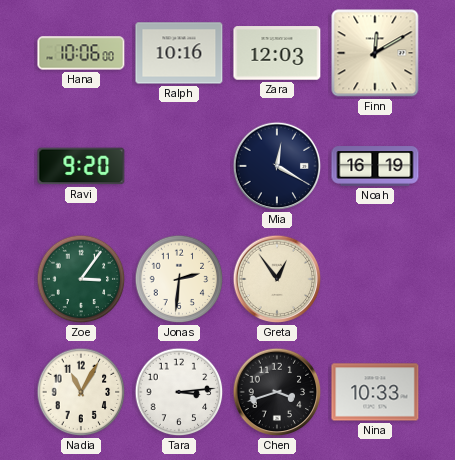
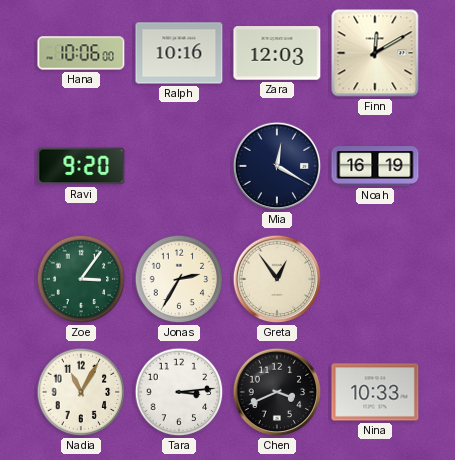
Jonas: 2:31 -> 2:35
Chen: 3:42 -> 3:41
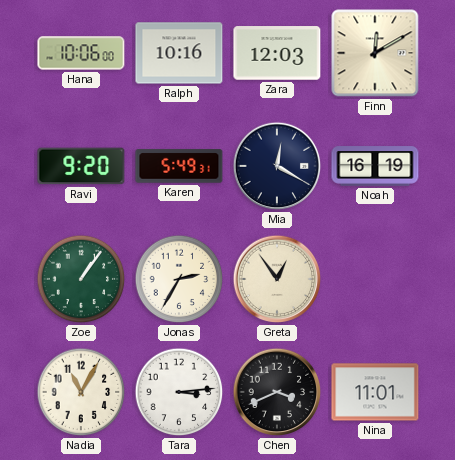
Karen: none -> 5:49
Zoe: 3:06 -> 1:06
Nina: 10:33 -> 11:01
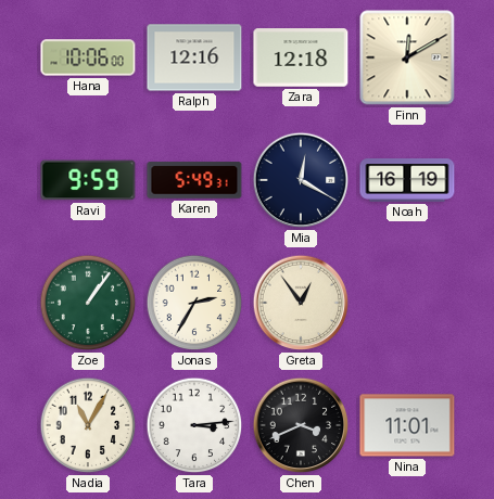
Ralph: 10:16 -> 12:16
Zara: 12:03 -> 12:18
Ravi: 9:20 -> 9:59
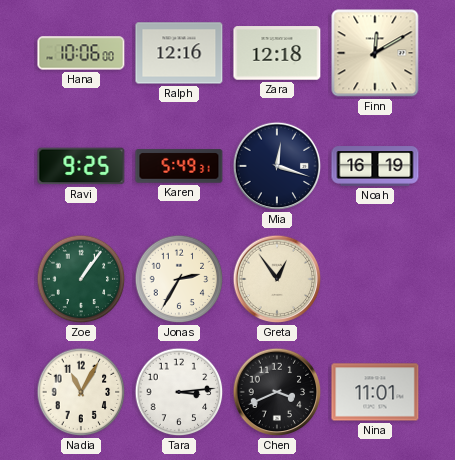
Ravi: 9:59 -> 9:25
Mia: 12:20 -> 12:18
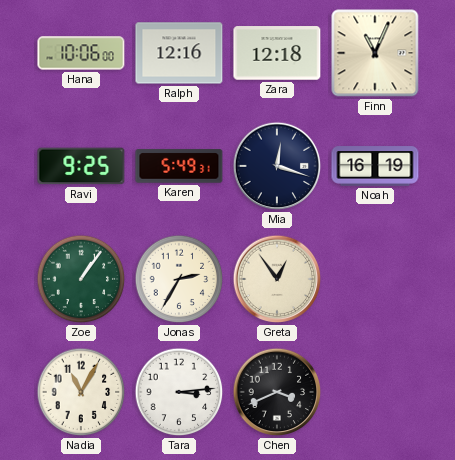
Finn: 12:10 -> 11:04
Nina: 11:01 -> none
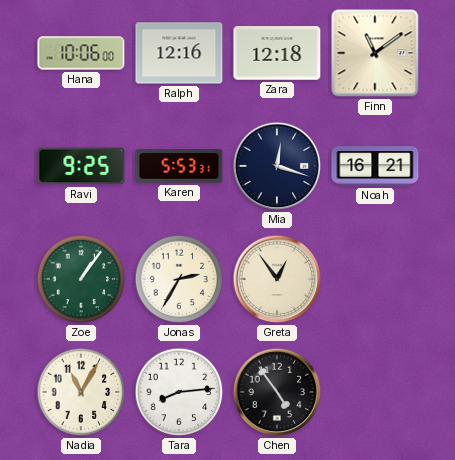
Finn: 11:04 -> 11:09
Karen: 5:49 -> 5:53
Noah: 16:19 -> 16:21
Tara: 3:14 -> 8:14
Chen: 3:41 -> 4:54
